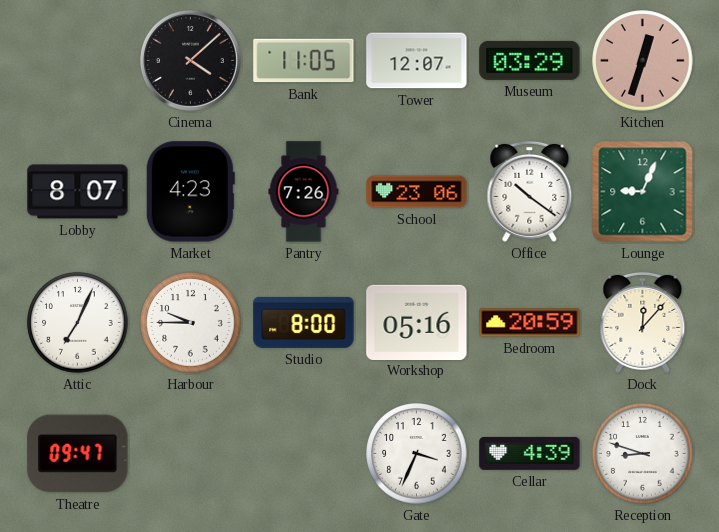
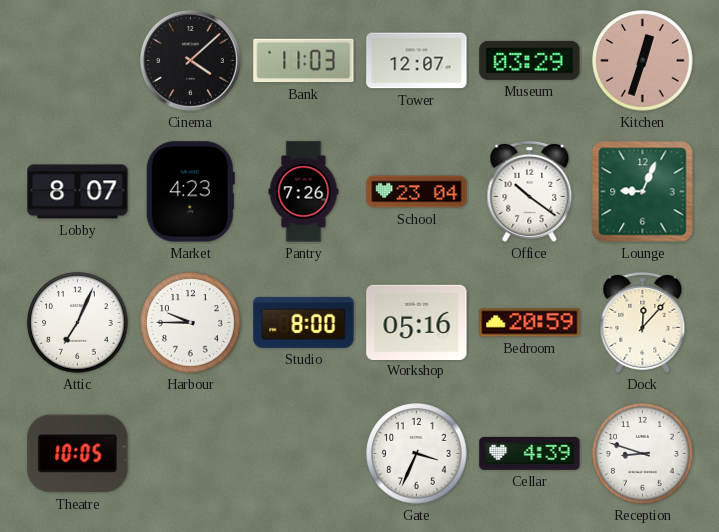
Bank: 11:05 -> 11:03
School: 23:06 -> 23:04
Theatre: 09:47 -> 10:05
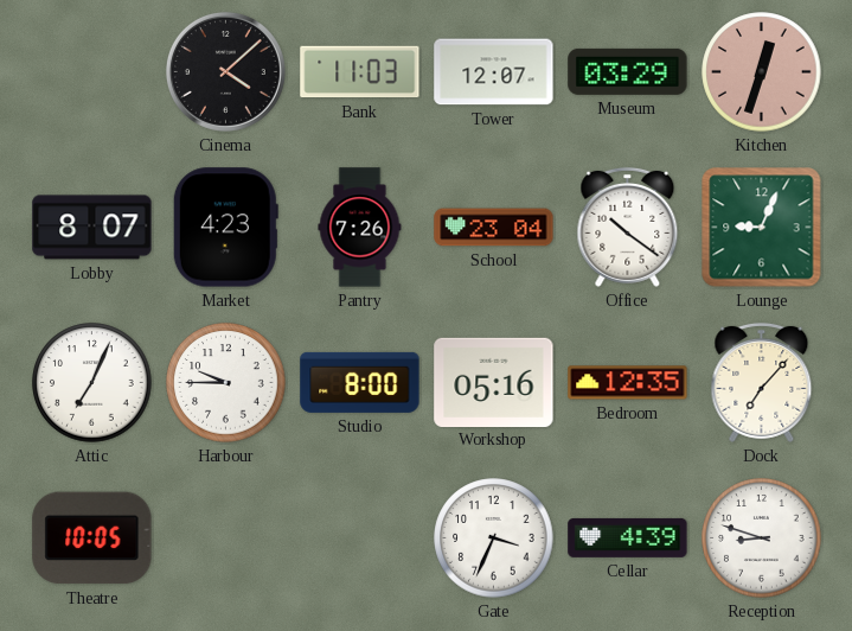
Bedroom: 20:59 -> 12:35
Dock: 12:07 -> 7:07
